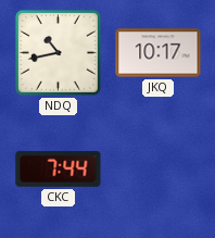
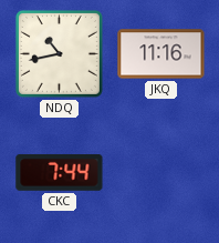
JKQ: 10:17 -> 11:16
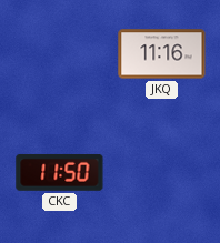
NDQ: 10:43 -> none
CKC: 7:44 -> 11:50
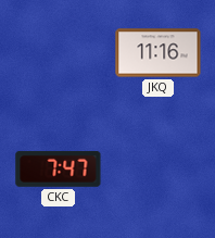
CKC: 11:50 -> 7:47
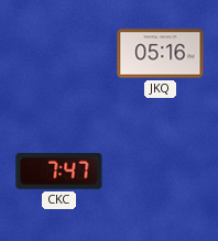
JKQ: 11:16 -> 05:16
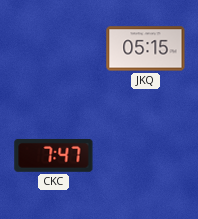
JKQ: 05:16 -> 05:15
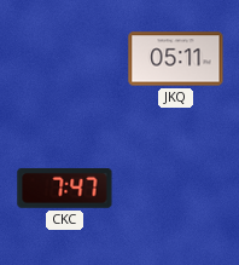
JKQ: 05:15 -> 05:11
